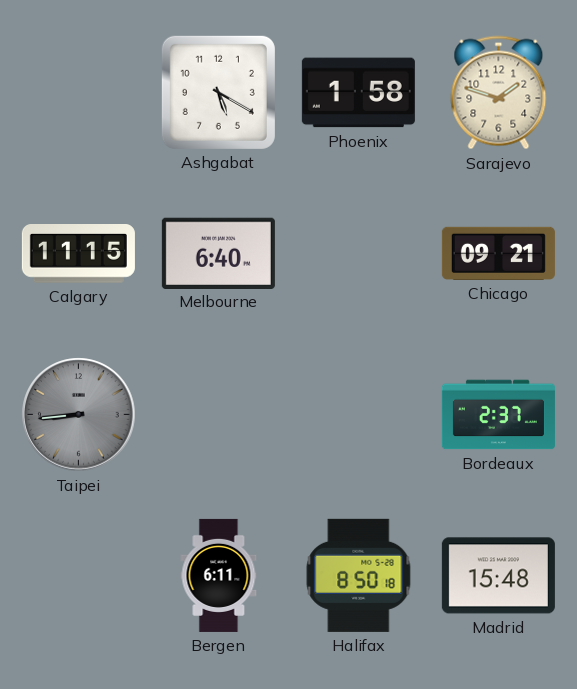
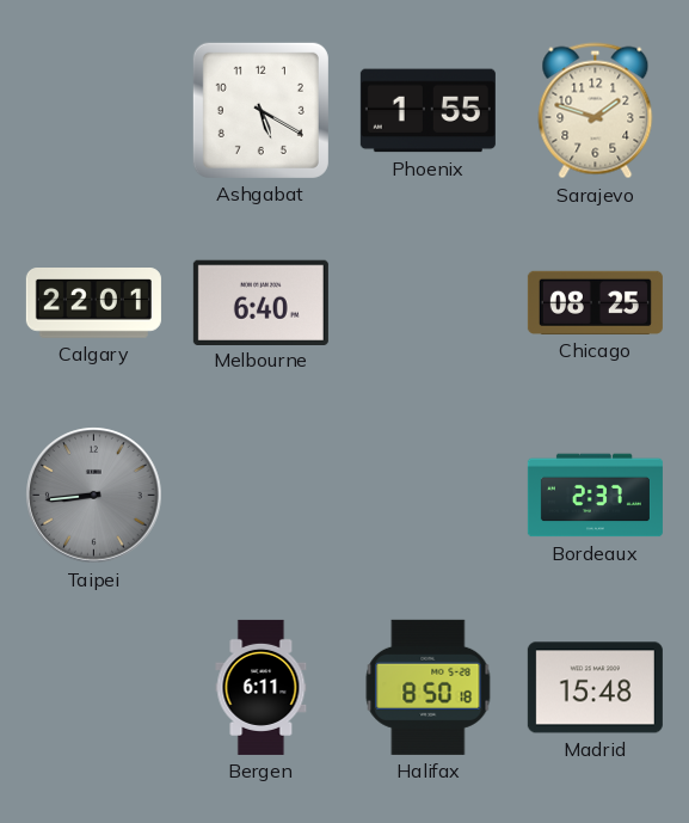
Phoenix: 1:58 -> 1:55
Calgary: 11:15 -> 22:01
Chicago: 09:21 -> 08:25
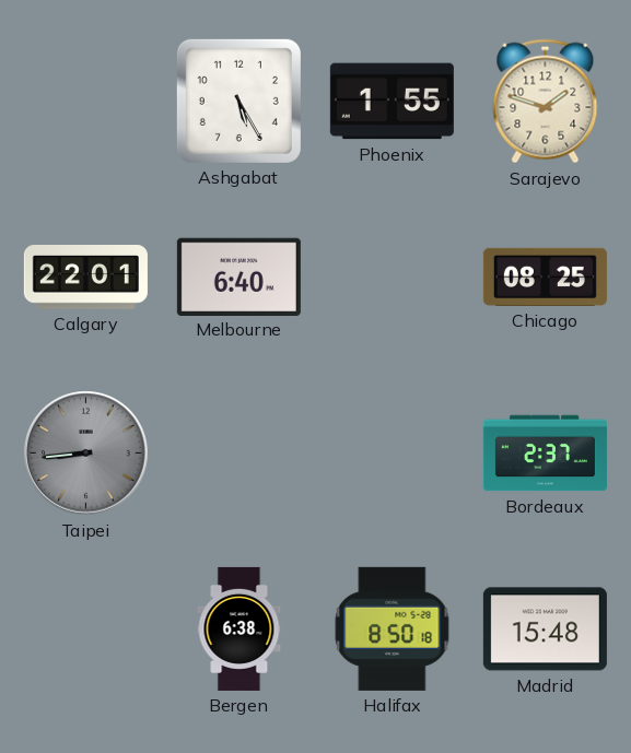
Ashgabat: 5:20 -> 5:25
Bergen: 6:11 -> 6:38
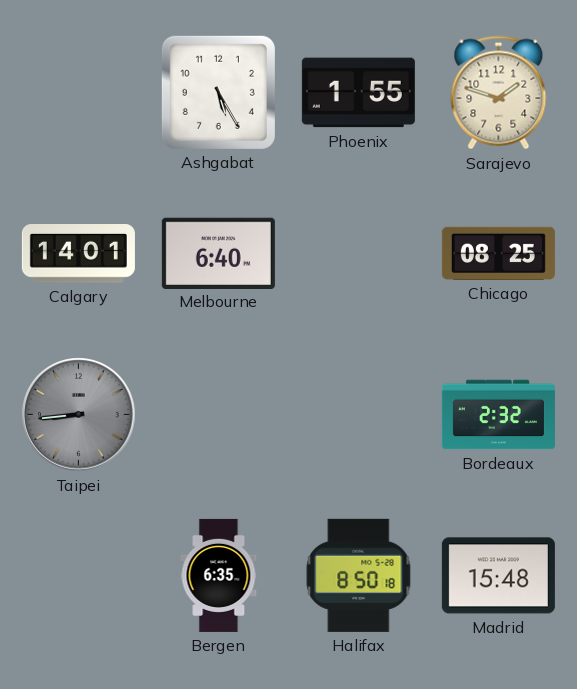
Calgary: 22:01 -> 14:01
Bordeaux: 2:37 -> 2:32
Bergen: 6:38 -> 6:35
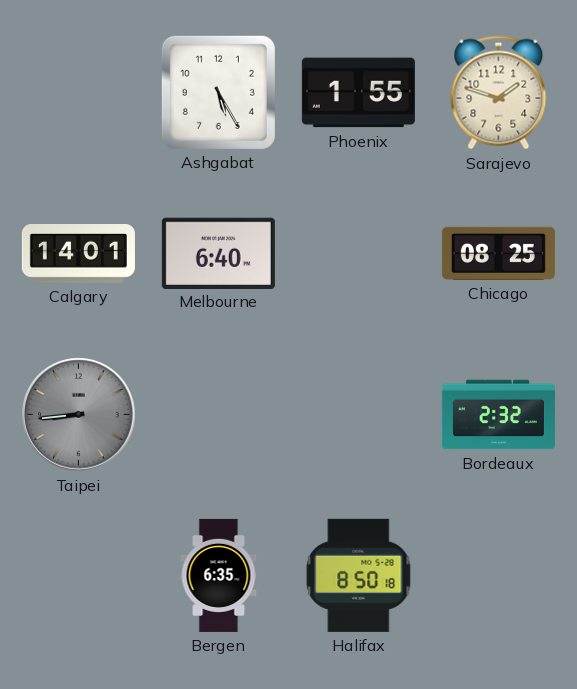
Madrid: 15:48 -> none
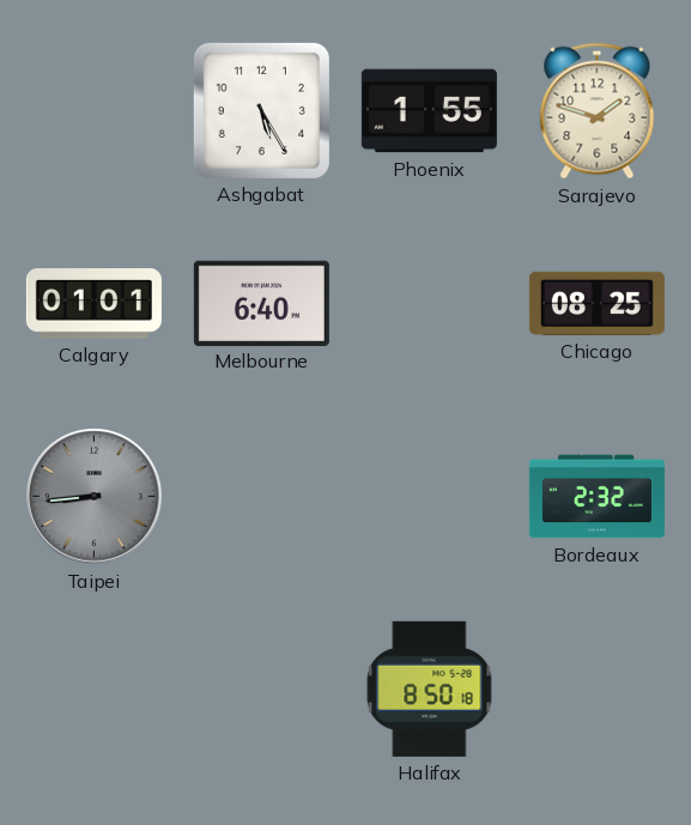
Calgary: 14:01 -> 01:01
Bergen: 6:35 -> none
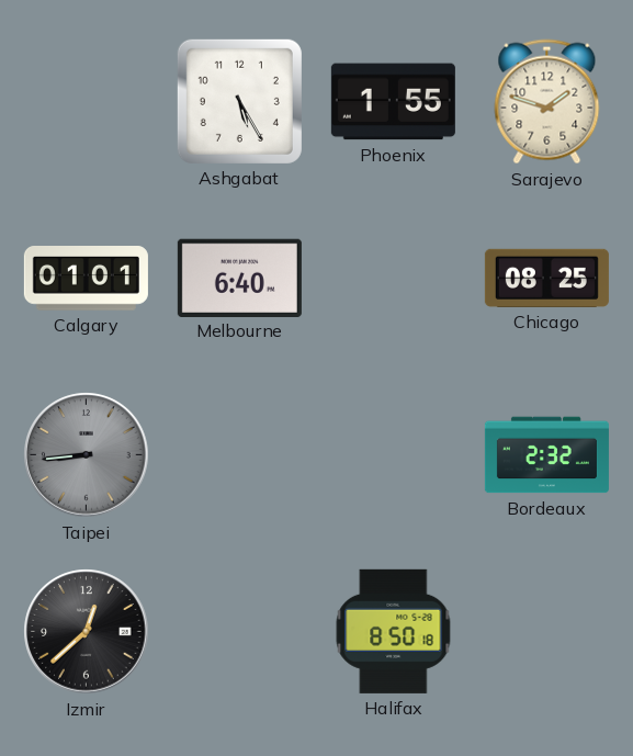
Izmir: none -> 12:38
